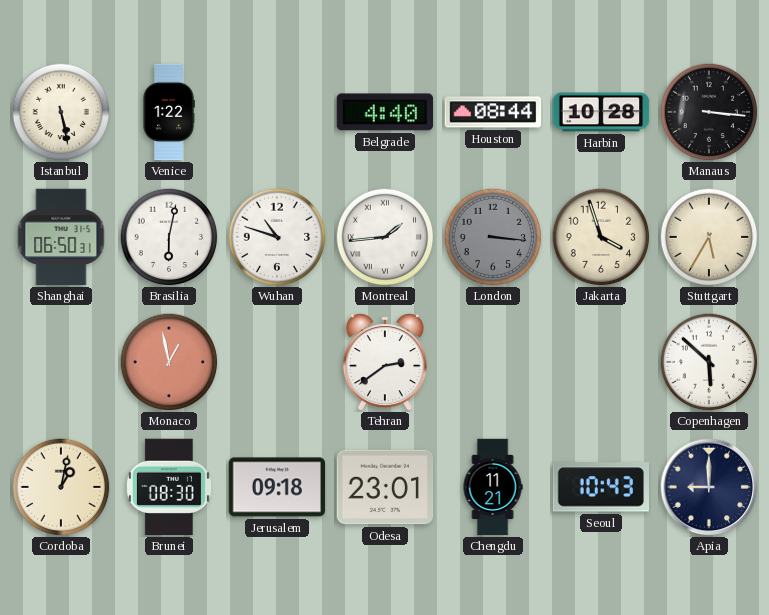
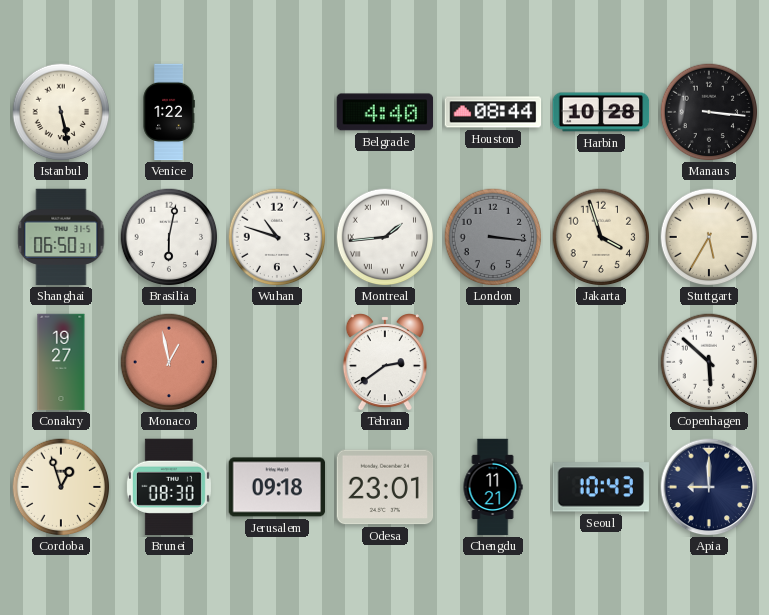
Conakry: none -> 19:27
Cordoba: 1:02 -> 12:57
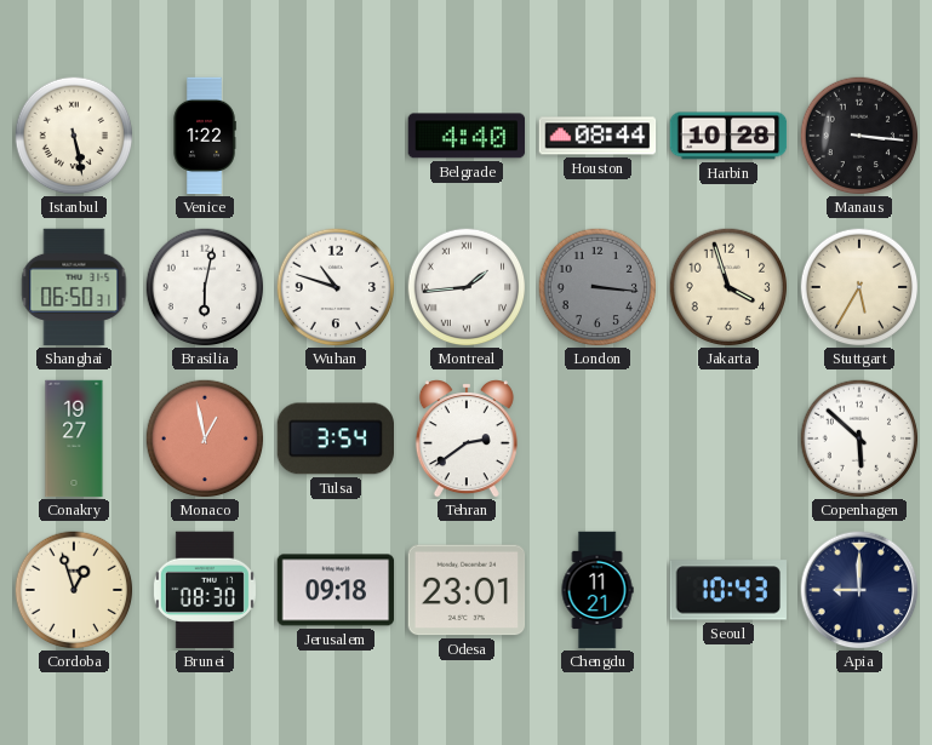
Tulsa: none -> 3:54
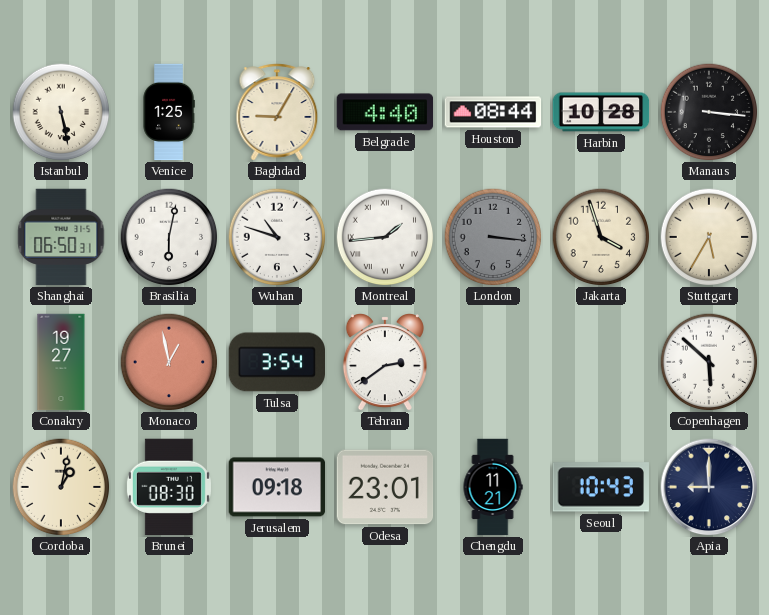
Venice: 1:22 -> 1:25
Baghdad: none -> 9:05
Cordoba: 12:57 -> 1:02
